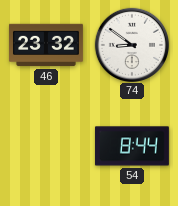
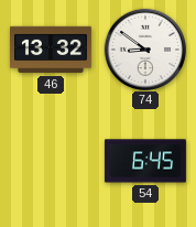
46: 23:32 -> 13:32
54: 8:44 -> 6:45
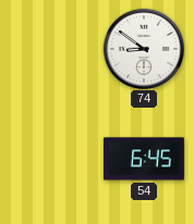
46: 13:32 -> none
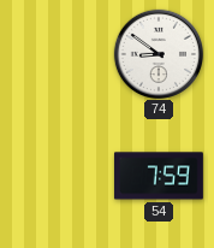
54: 6:45 -> 7:59
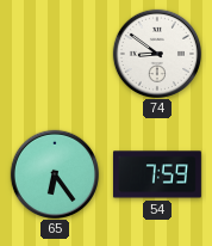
65: none -> 6:24
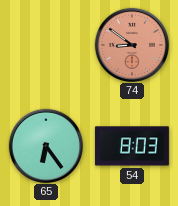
74 dial: white -> salmon
54: 7:59 -> 8:03
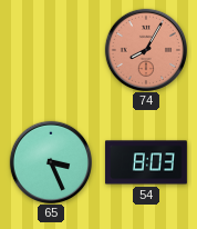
74: 8:51 -> 8:05
65: 6:24 -> 3:26
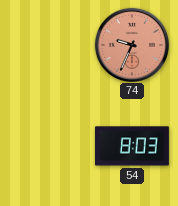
74: 8:05 -> 9:34
65: 3:26 -> none
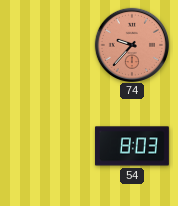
74: 9:34 -> 9:37
